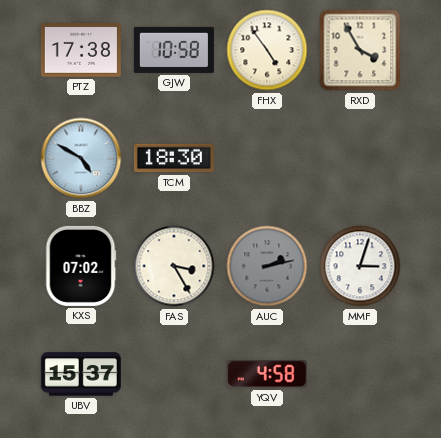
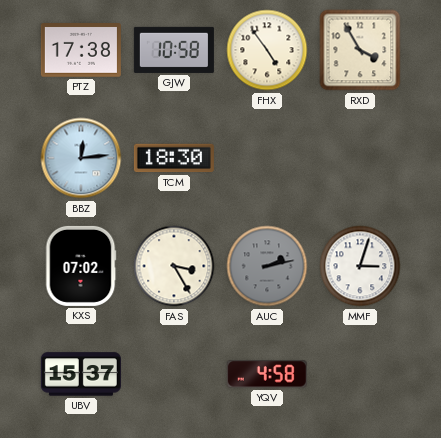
BBZ: 4:50 -> 12:14
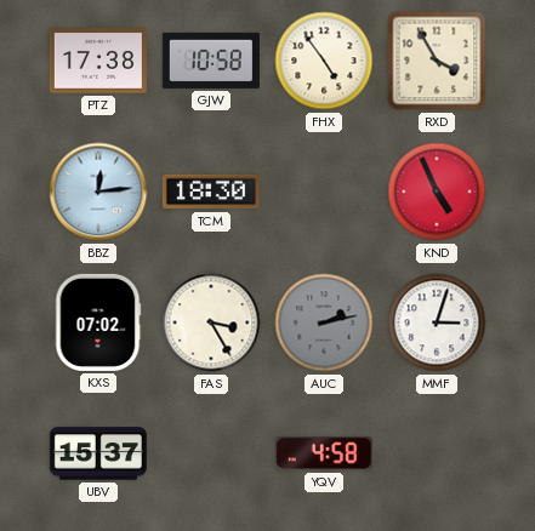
KND: none -> 4:56
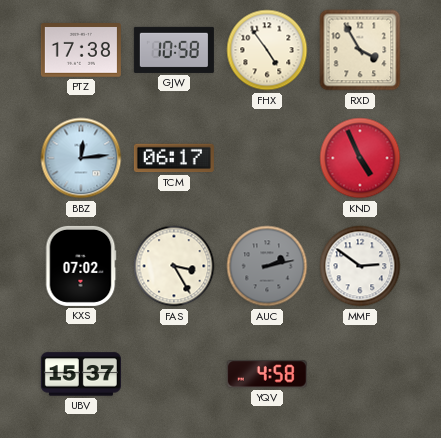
TCM: 18:30 -> 06:17
MMF: 3:03 -> 2:51
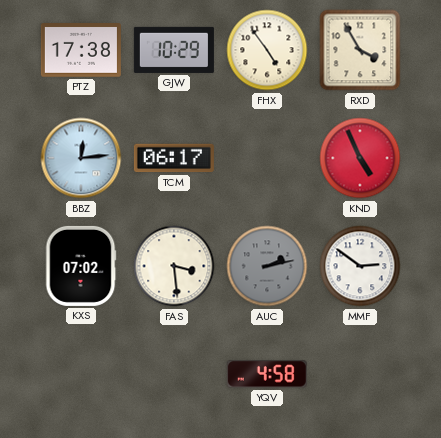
GJW: 10:58 -> 10:29
FAS: 3:25 -> 3:29
UBV: 15:37 -> none
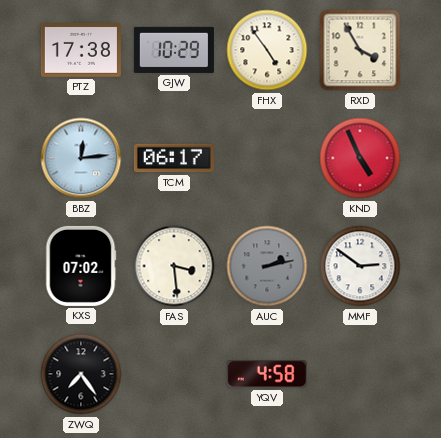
ZWQ: none -> 7:24
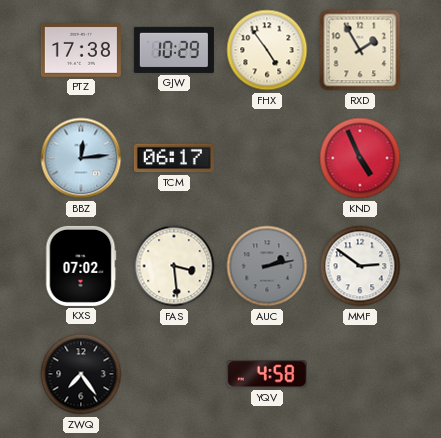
RXD: 3:55 -> 1:55
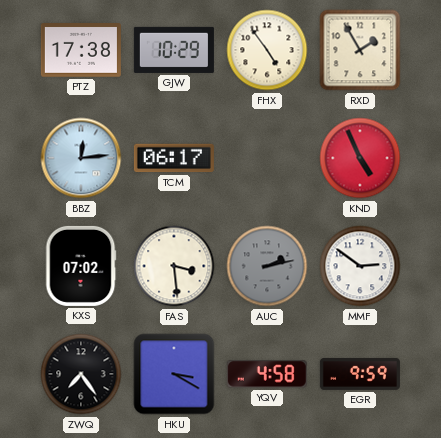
HKU: none -> 3:20
EGR: none -> 9:59
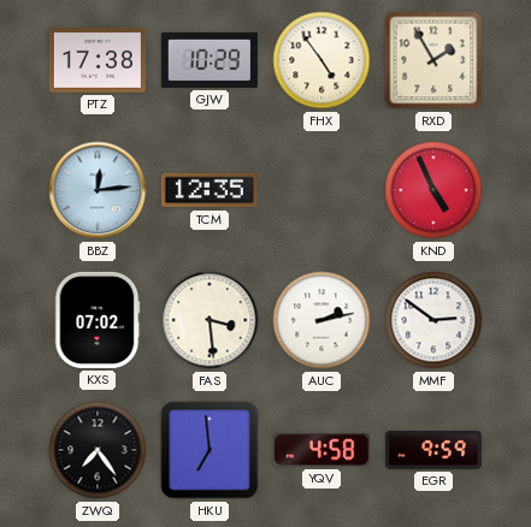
TCM: 06:17 -> 12:35
AUC dial: grey -> white
HKU: 3:20 -> 6:59
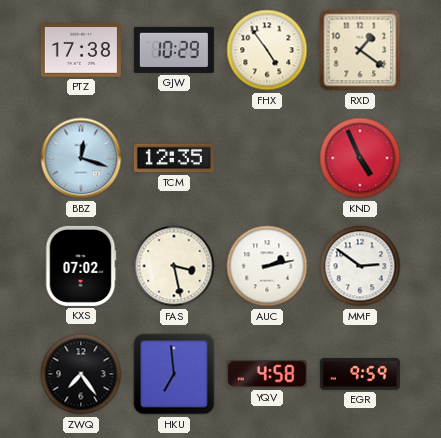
RXD: 1:55 -> 1:21
BBZ: 12:14 -> 12:18
FAS: 3:29 -> 3:28
